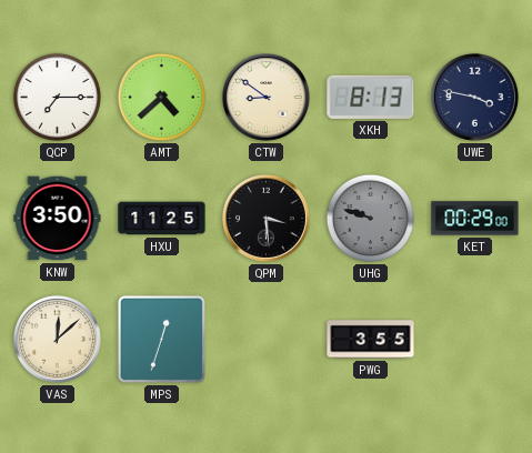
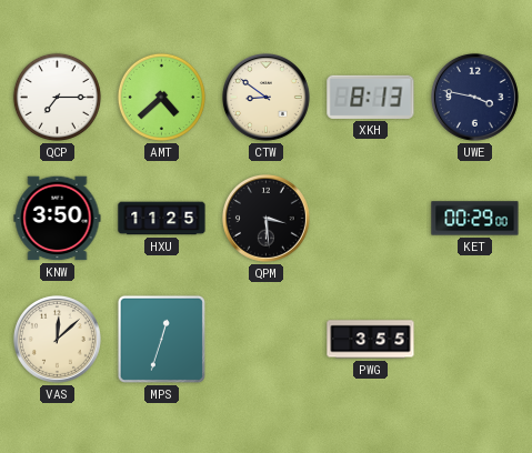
UHG: 9:48 -> none
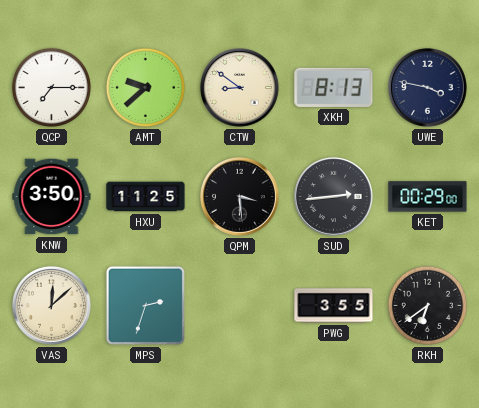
AMT: 4:38 -> 9:38
SUD: none -> 2:44
MPS: 12:33 -> 2:33
RKH: none -> 6:39
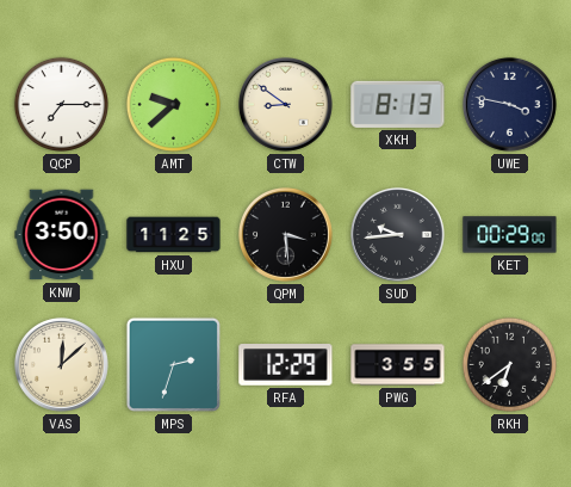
SUD: 2:44 -> 9:44
RFA: none -> 12:29
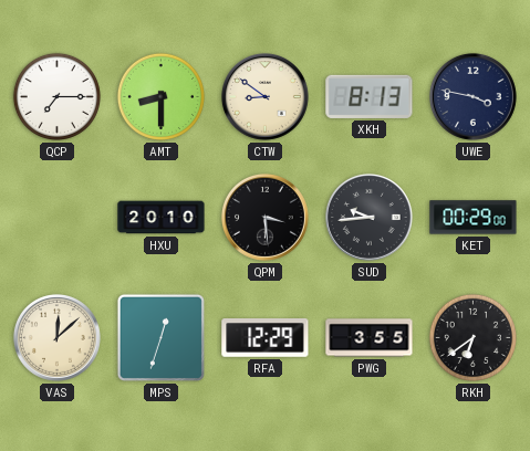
AMT: 9:38 -> 8:30
KNW: 3:50 -> none
HXU: 11:25 -> 20:10
MPS: 2:33 -> 12:33
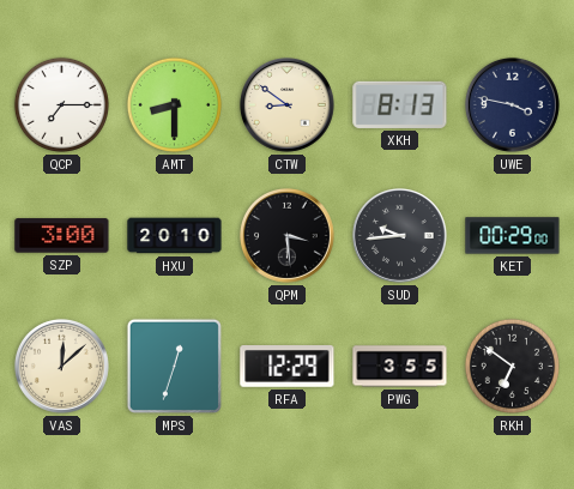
SZP: none -> 3:00
RKH: 6:39 -> 6:51
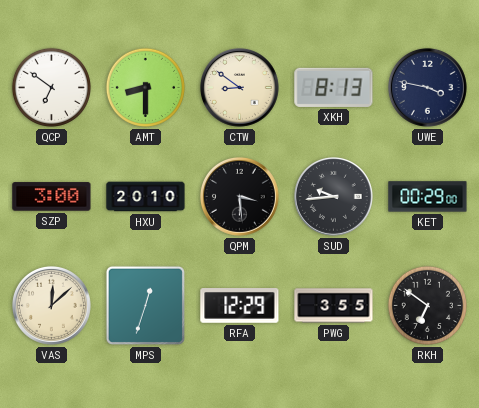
QCP: 7:15 -> 6:51
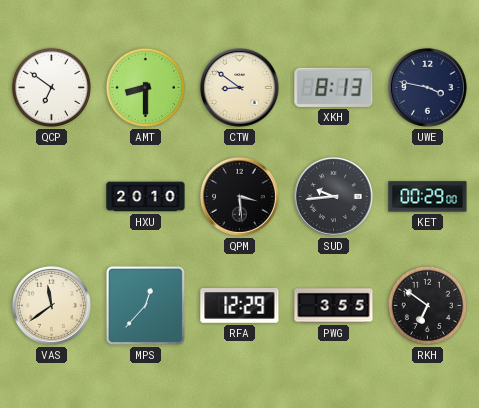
SZP: 3:00 -> none
VAS: 12:08 -> 11:39
MPS: 12:33 -> 12:37
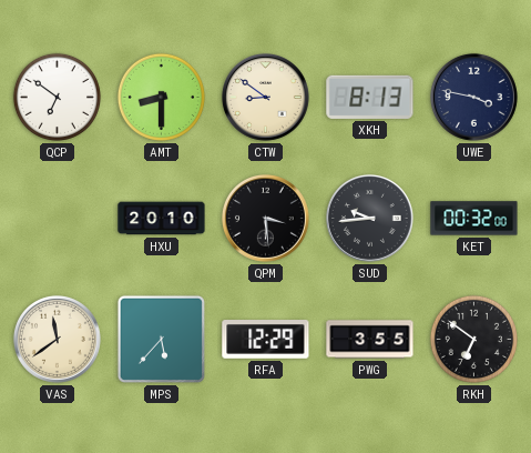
KET: 00:29 -> 00:32
MPS: 12:37 -> 5:37
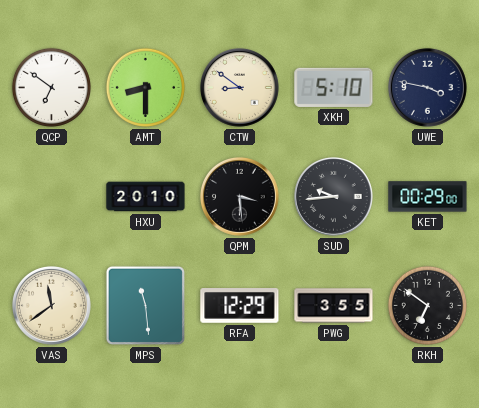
XKH: 8:13 -> 5:10
KET: 00:32 -> 00:29
MPS: 5:37 -> 11:29
